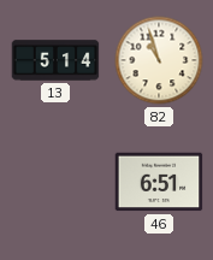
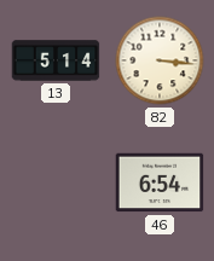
82: 10:57 -> 3:16
46: 6:51 -> 6:54
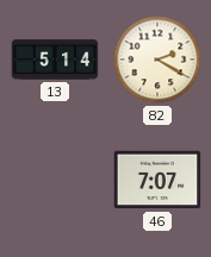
82: 3:16 -> 2:20
46: 6:54 -> 7:07
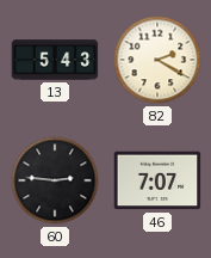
13: 5:14 -> 5:43
60: none -> 2:46
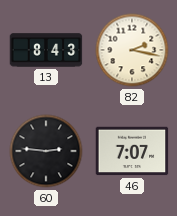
13: 5:43 -> 8:43
82: 2:20 -> 2:17
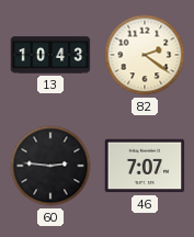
13: 8:43 -> 10:43
82: 2:17 -> 2:21
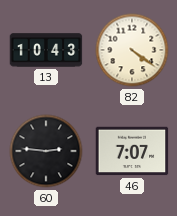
82: 2:21 -> 4:21
